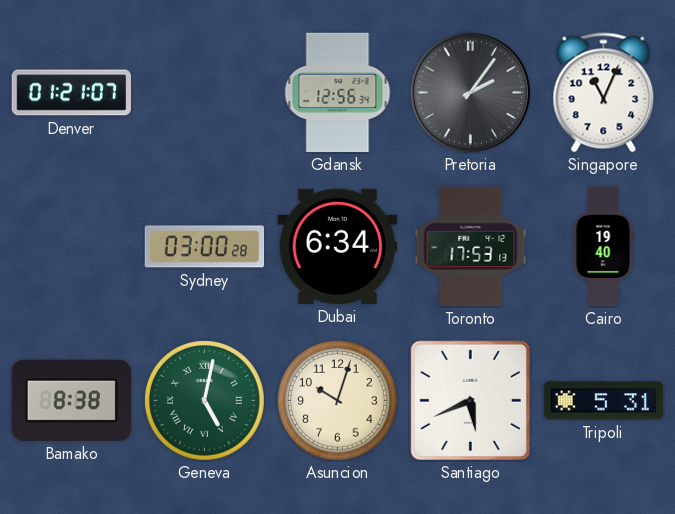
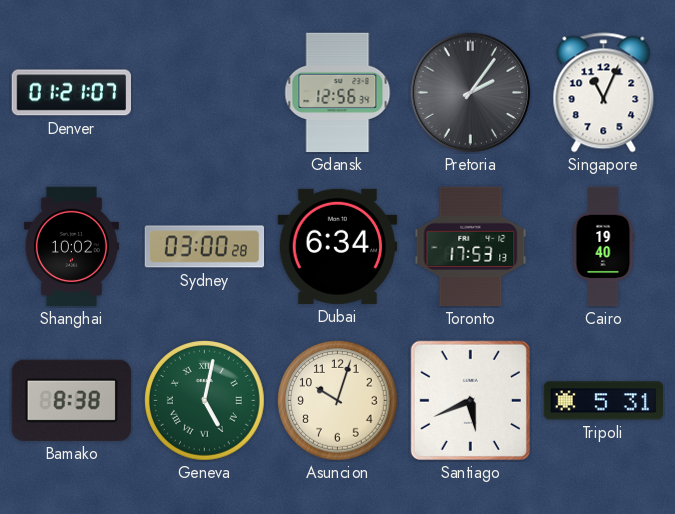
Shanghai: none -> 10:02
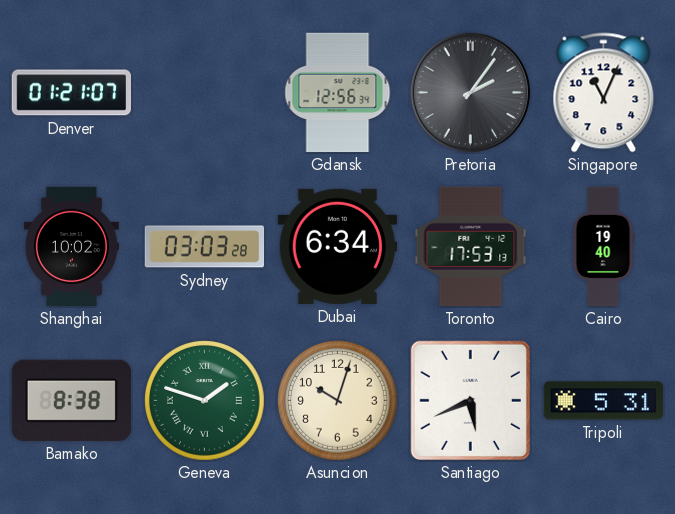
Sydney: 03:00 -> 03:03
Geneva: 5:02 -> 1:48
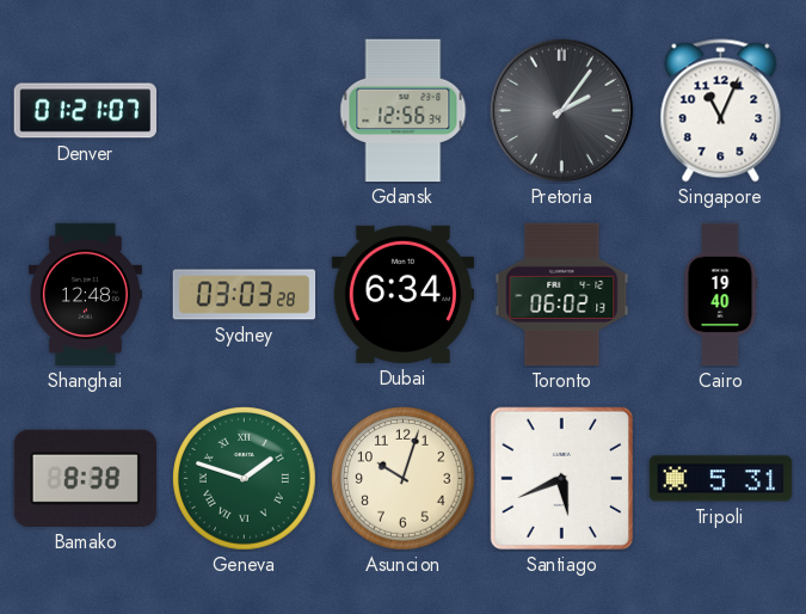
Shanghai: 10:02 -> 12:48
Toronto: 17:53 -> 06:02
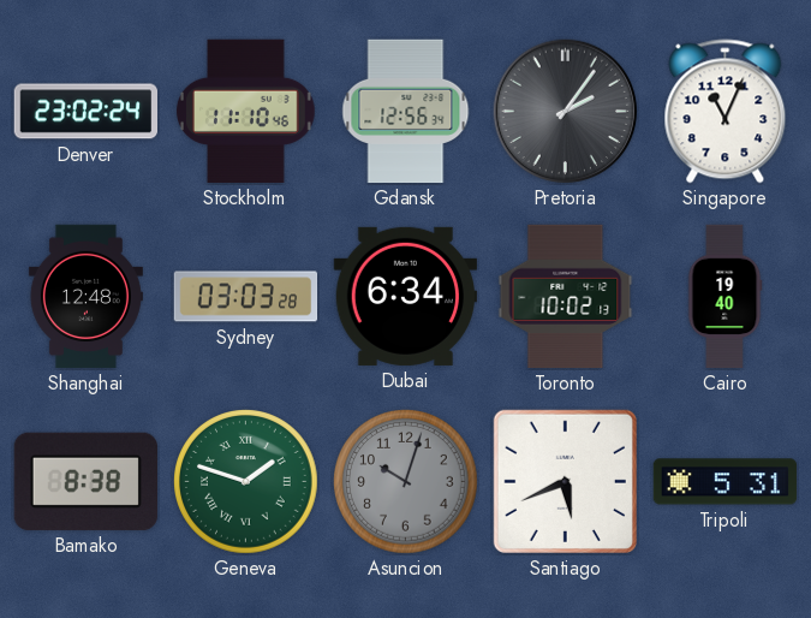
Denver: 01:21 -> 23:02
Stockholm: none -> 11:10
Toronto: 06:02 -> 10:02
Asuncion dial: cream -> grey
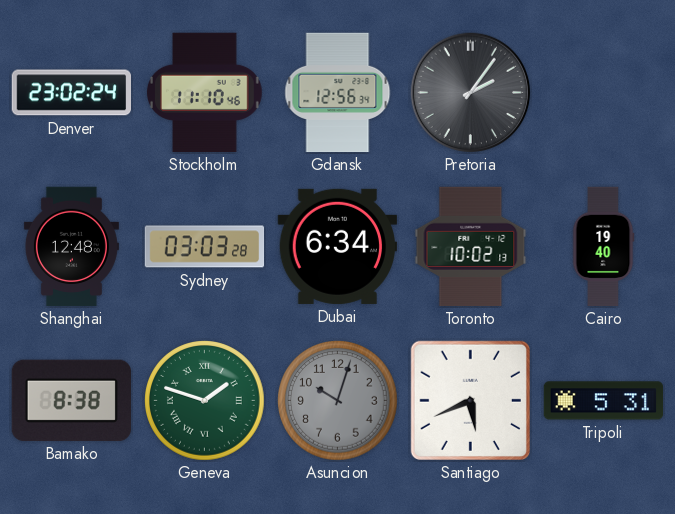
Singapore: 11:04 -> none
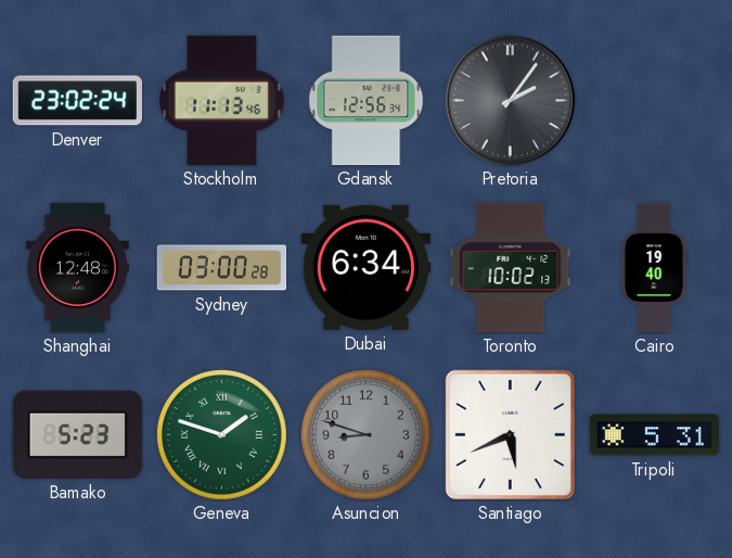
Stockholm: 11:10 -> 11:13
Sydney: 03:03 -> 03:00
Bamako: 8:38 -> 5:23
Asuncion: 10:03 -> 8:48
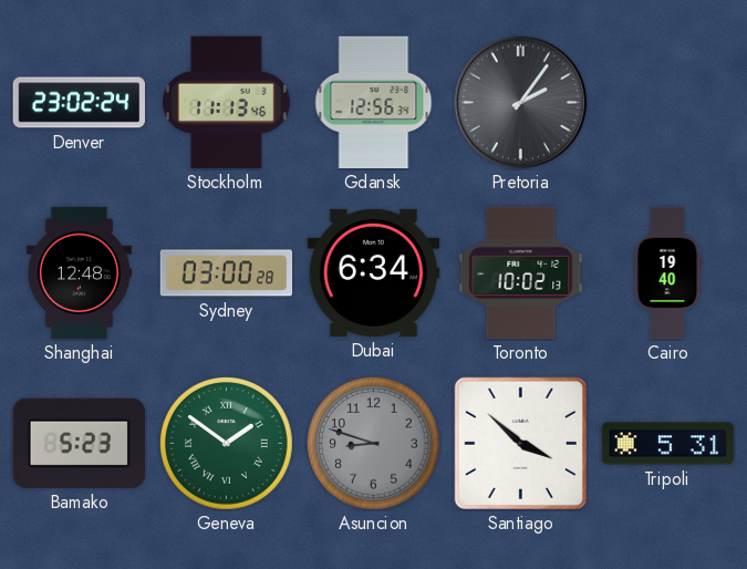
Geneva: 1:48 -> 1:51
Santiago: 5:41 -> 3:52
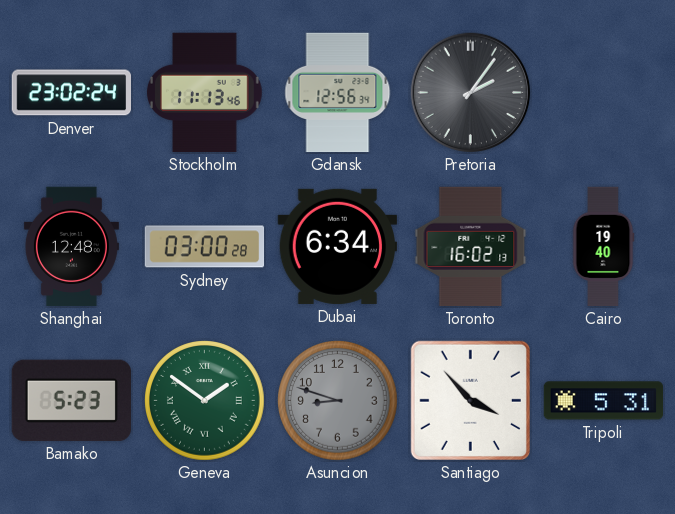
Toronto: 10:02 -> 16:02
Santiago: 3:52 -> 3:53
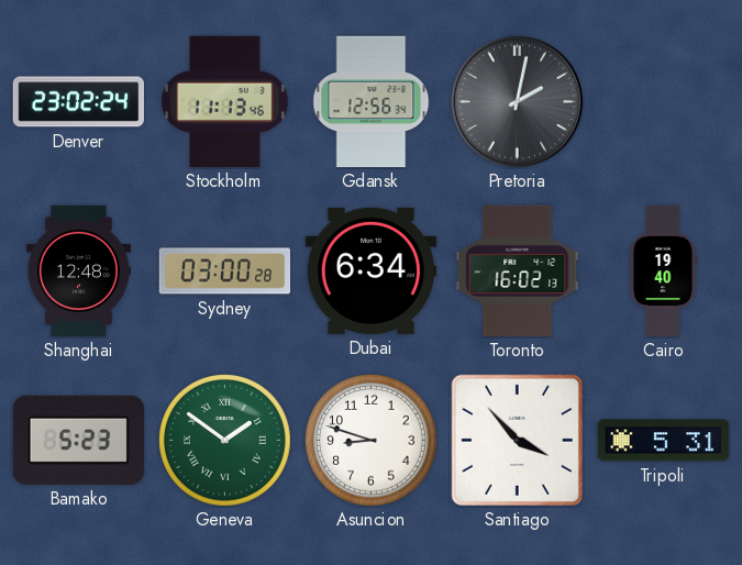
Pretoria: 2:06 -> 2:02
Asuncion dial: grey -> white
